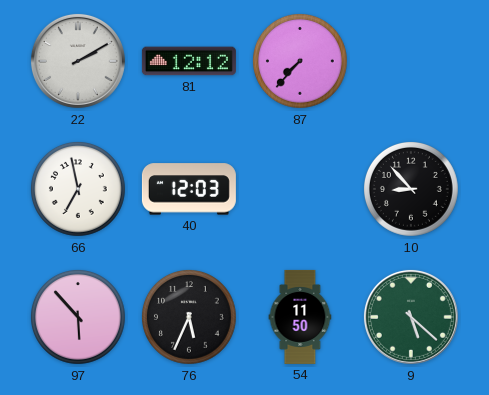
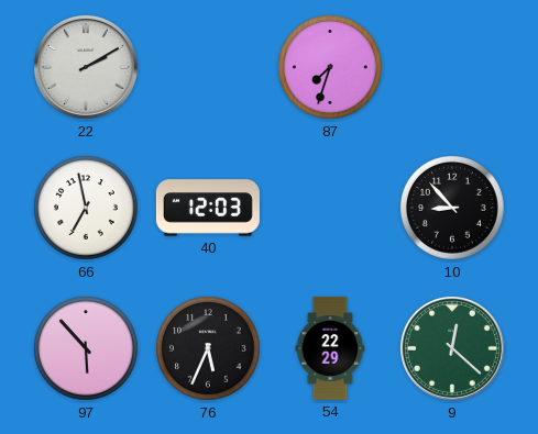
81: 12:12 -> none
87: 7:37 -> 7:33
54: 11:50 -> 22:29
9: 5:22 -> 12:22
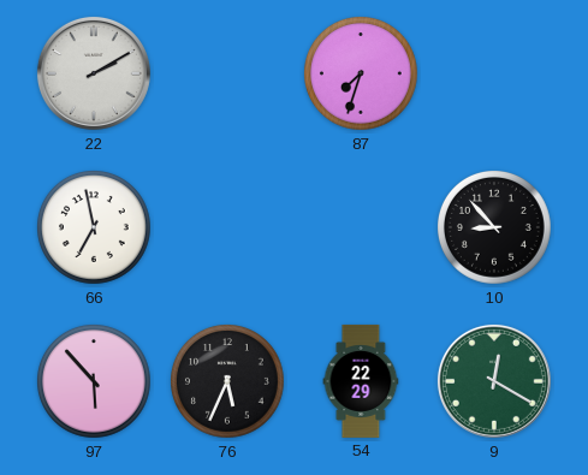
40: 12:03 -> none
9: 12:22 -> 12:20
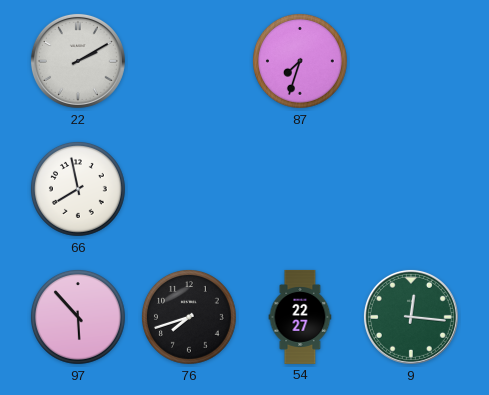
66: 6:58 -> 7:58
10: 8:53 -> none
76: 5:34 -> 7:42
54: 22:29 -> 22:27
9: 12:20 -> 12:16
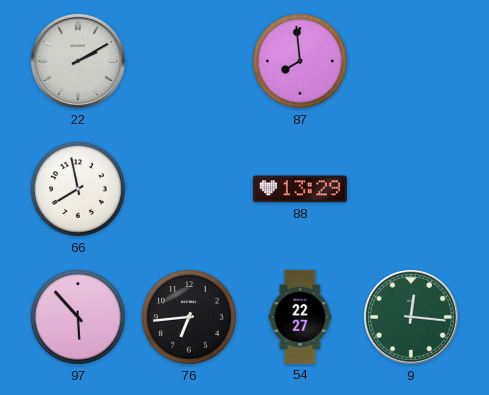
87: 7:33 -> 7:59
88: none -> 13:29
76: 7:42 -> 6:44
